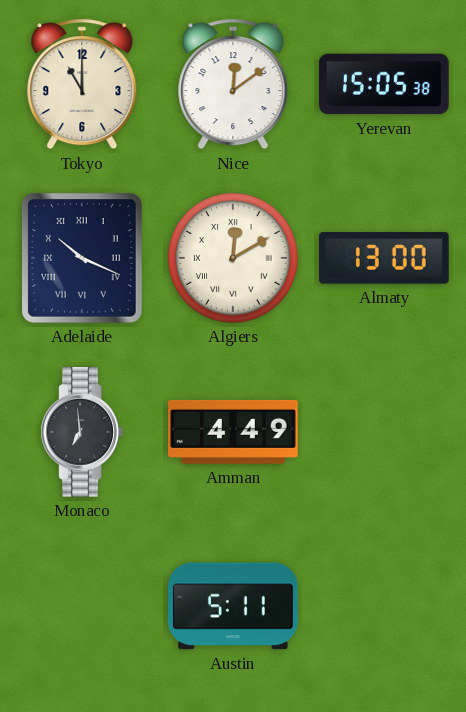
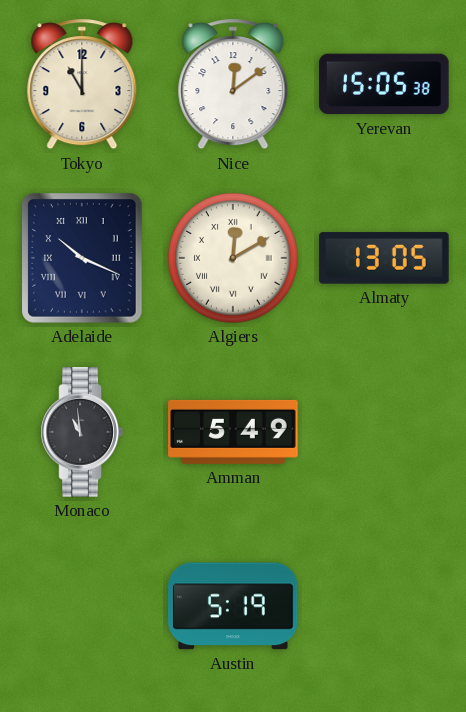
Almaty: 13:00 -> 13:05
Monaco: 6:59 -> 10:59
Amman: 4:49 -> 5:49
Austin: 5:11 -> 5:19
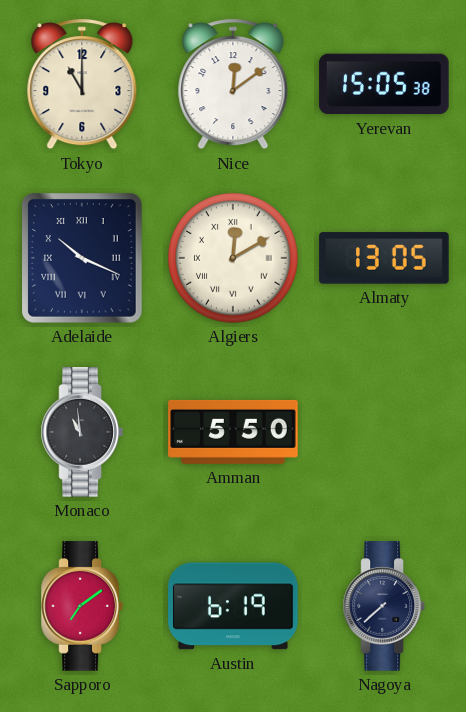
Amman: 5:49 -> 5:50
Sapporo: none -> 7:09
Austin: 5:19 -> 6:19
Nagoya: none -> 7:38
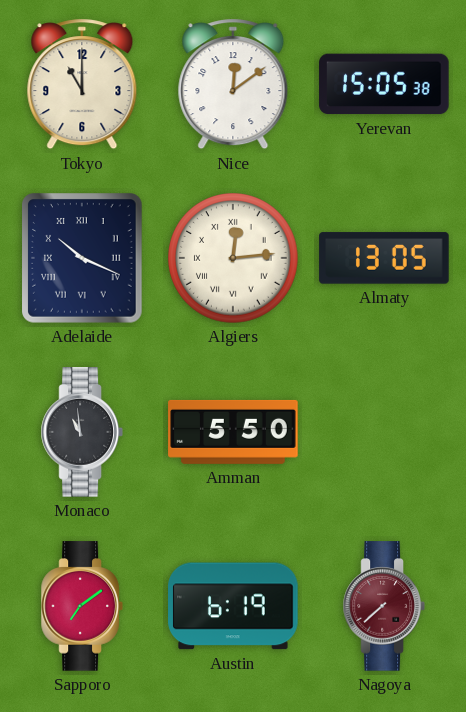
Algiers: 12:10 -> 12:14
Nagoya dial: navy -> burgundy
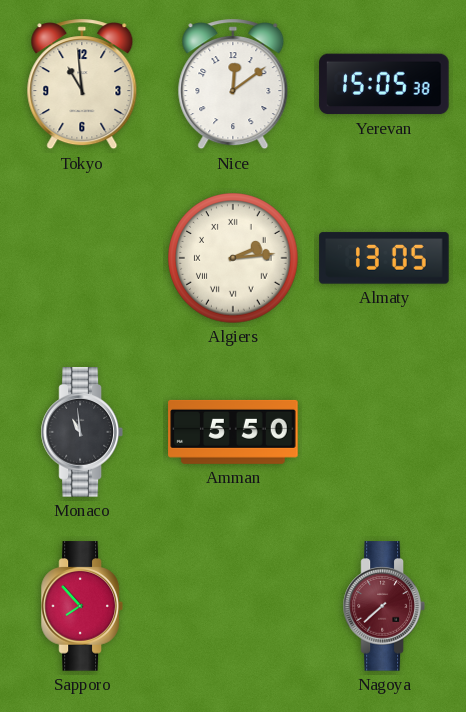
Tokyo: 11:00 -> 10:59
Adelaide: 10:19 -> none
Algiers: 12:14 -> 2:14
Sapporo: 7:09 -> 7:53
Austin: 6:19 -> none
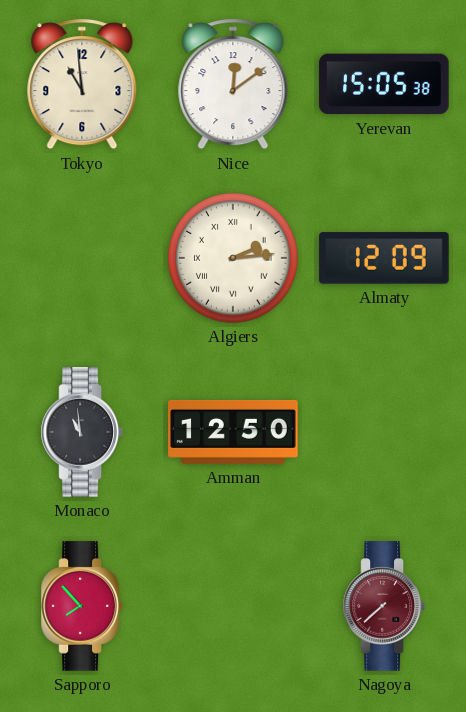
Almaty: 13:05 -> 12:09
Amman: 5:50 -> 12:50
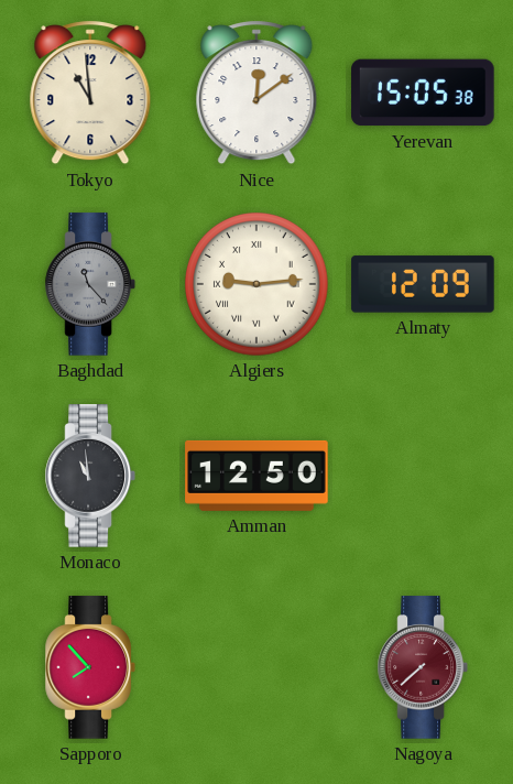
Baghdad: none -> 11:23
Algiers: 2:14 -> 9:14
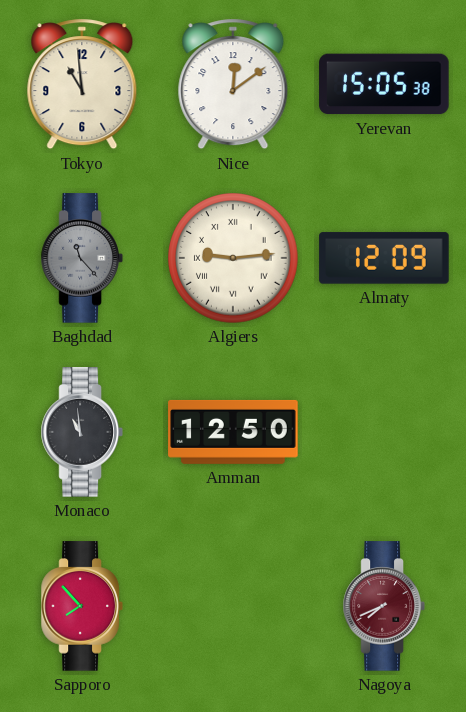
Nagoya: 7:38 -> 7:41
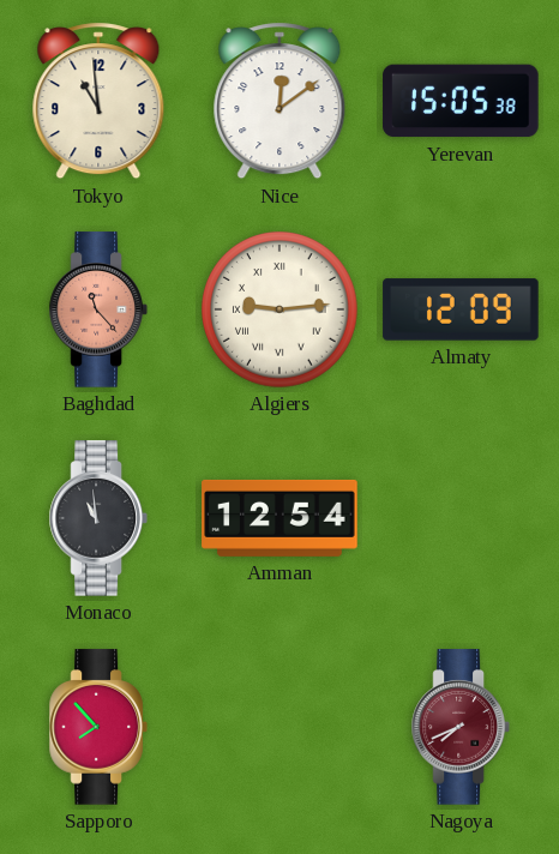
Baghdad dial: grey -> salmon
Amman: 12:50 -> 12:54
